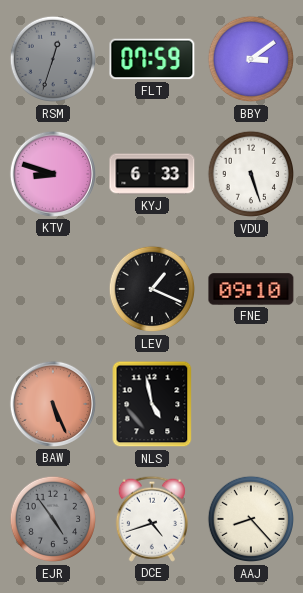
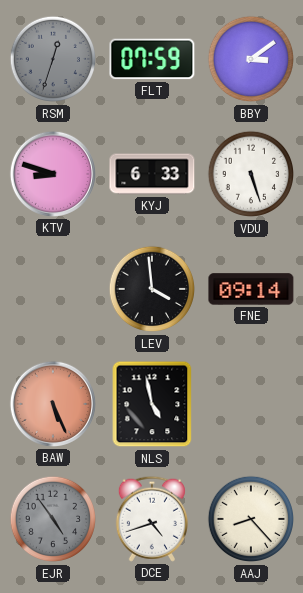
LEV: 1:19 -> 3:59
FNE: 09:10 -> 09:14
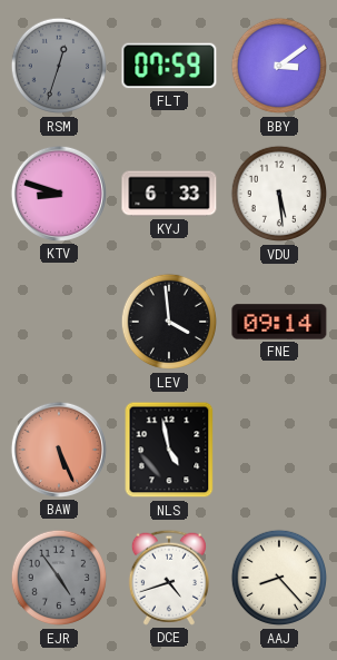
VDU: 5:27 -> 5:29
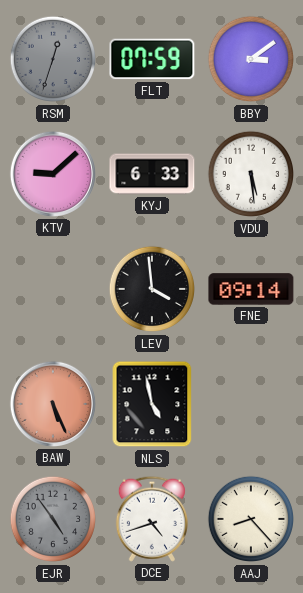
KTV: 8:48 -> 9:08
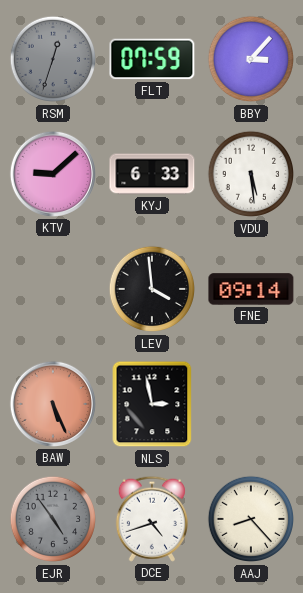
BBY: 3:09 -> 3:07
NLS: 4:58 -> 2:58
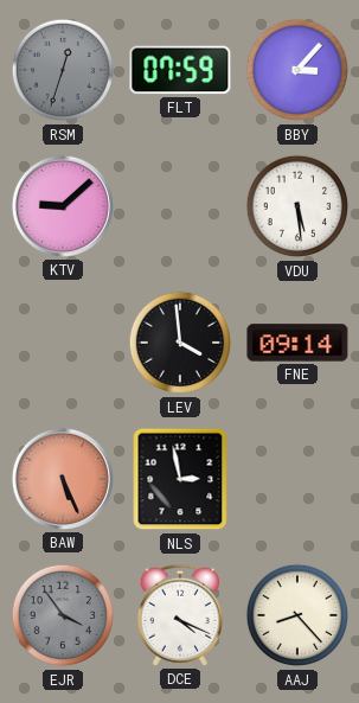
KYJ: 6:33 -> none
EJR: 4:54 -> 3:54
DCE: 4:42 -> 4:19
